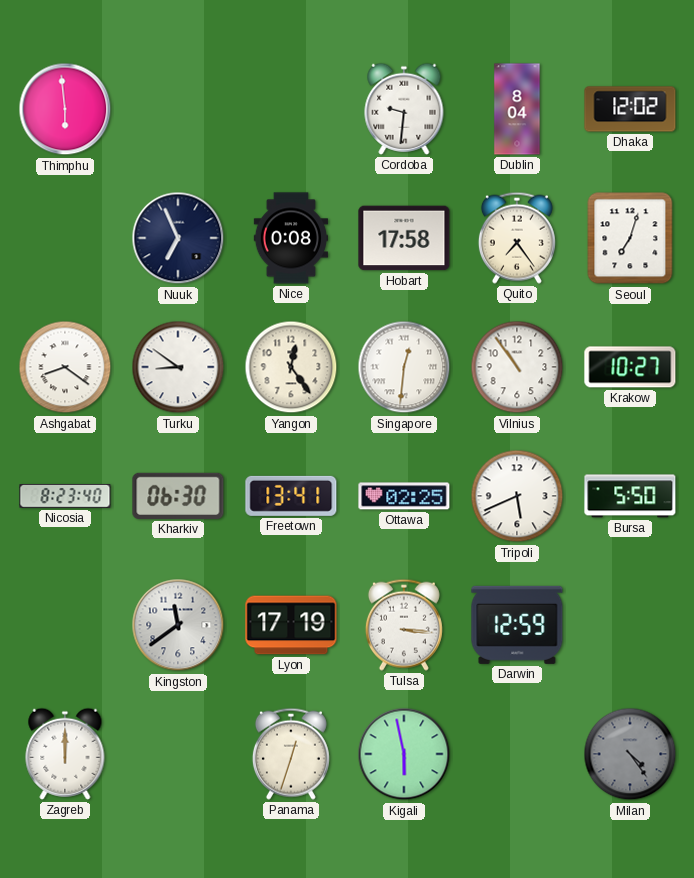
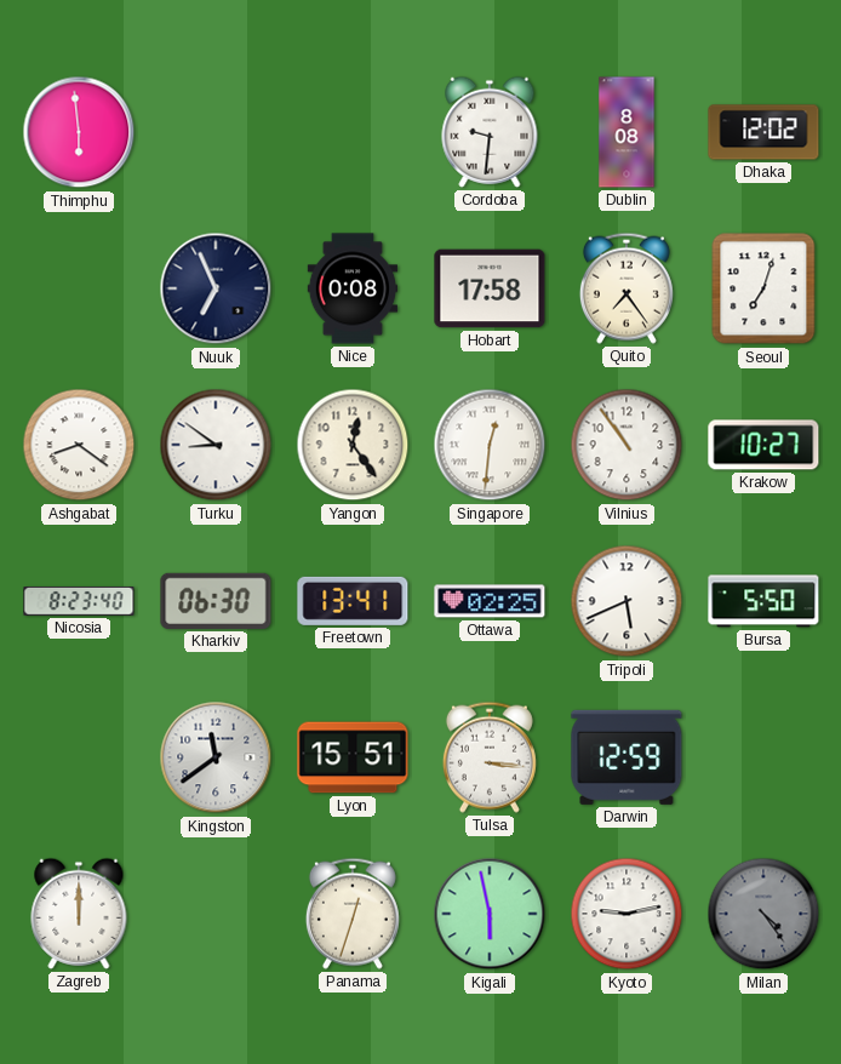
Dublin: 8:04 -> 8:08
Lyon: 17:19 -> 15:51
Kyoto: none -> 9:13
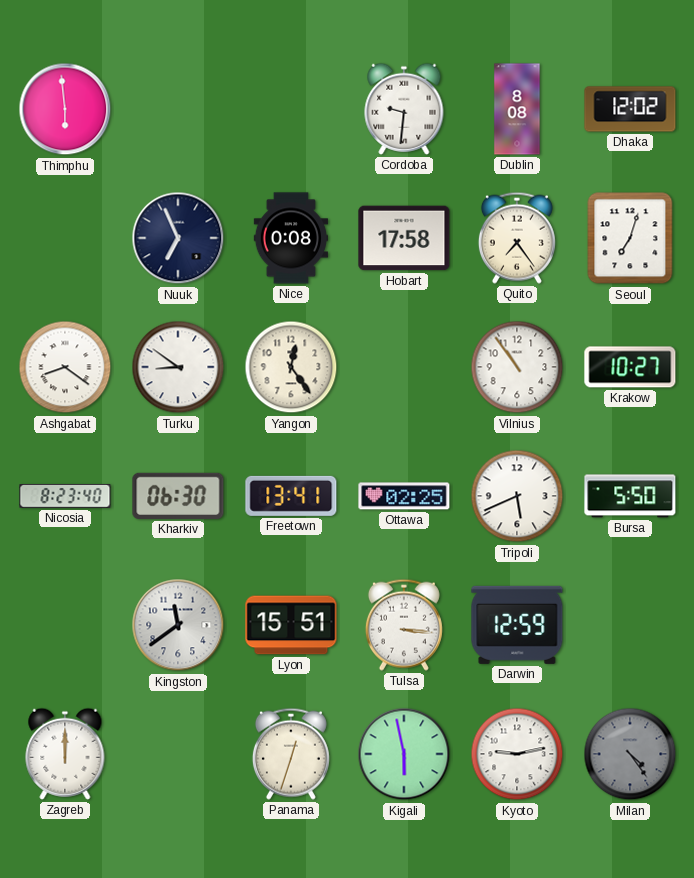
Singapore: 12:31 -> none
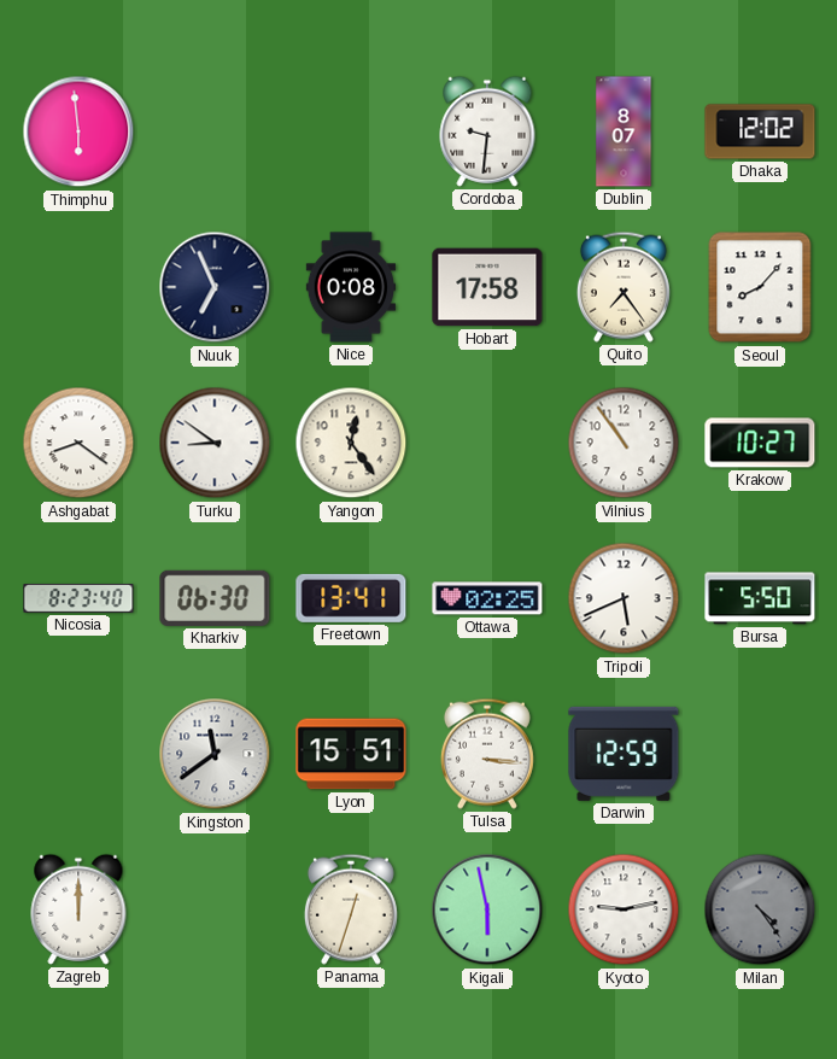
Dublin: 8:08 -> 8:07
Seoul: 7:03 -> 8:07
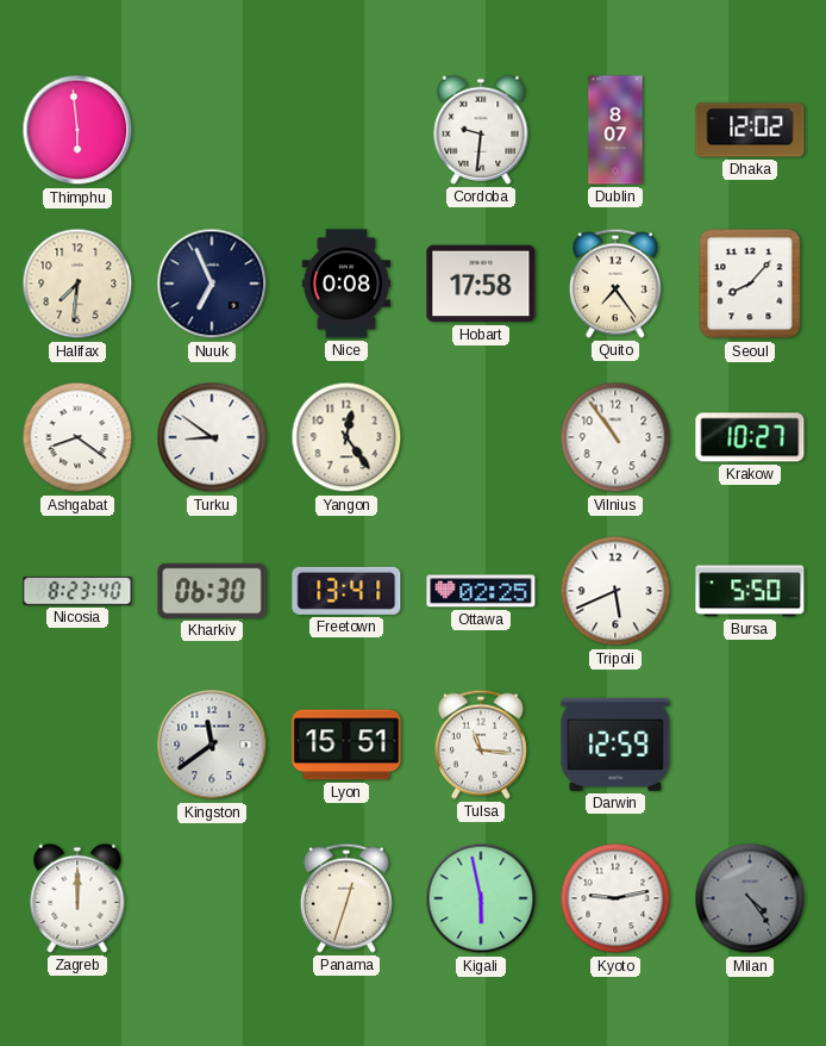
Halifax: none -> 7:31
Tulsa: 3:16 -> 11:16
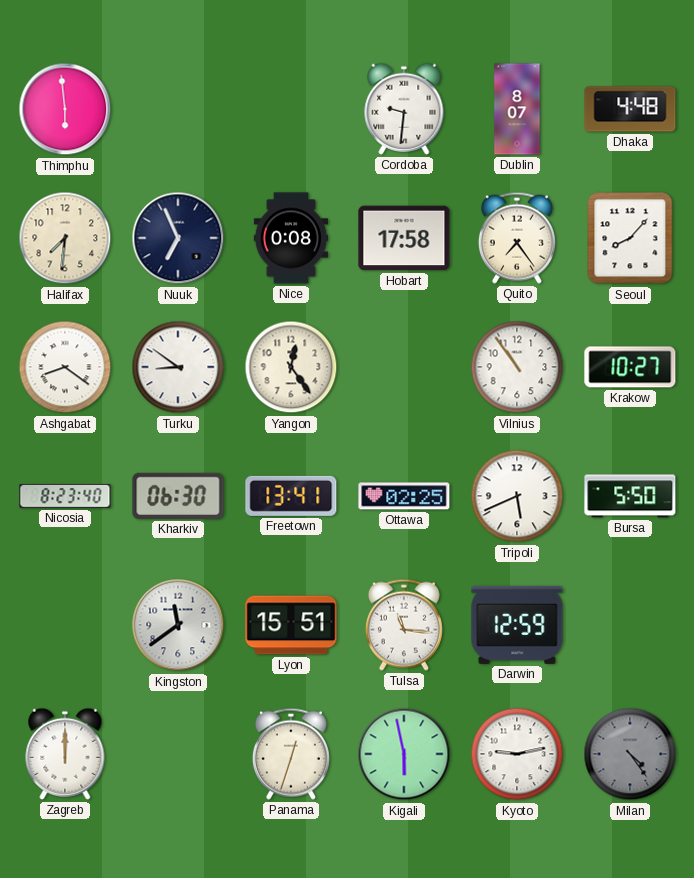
Dhaka: 12:02 -> 4:48
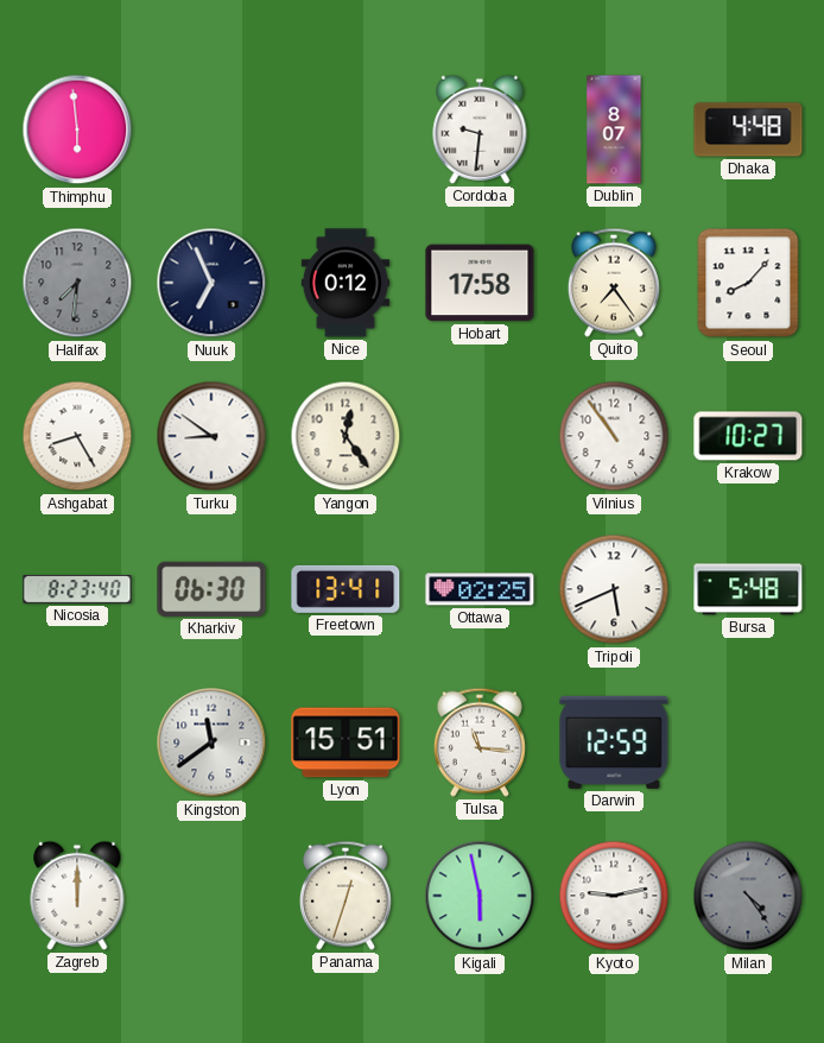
Halifax dial: cream -> grey
Nice: 0:08 -> 0:12
Ashgabat: 8:21 -> 8:25
Bursa: 5:50 -> 5:48
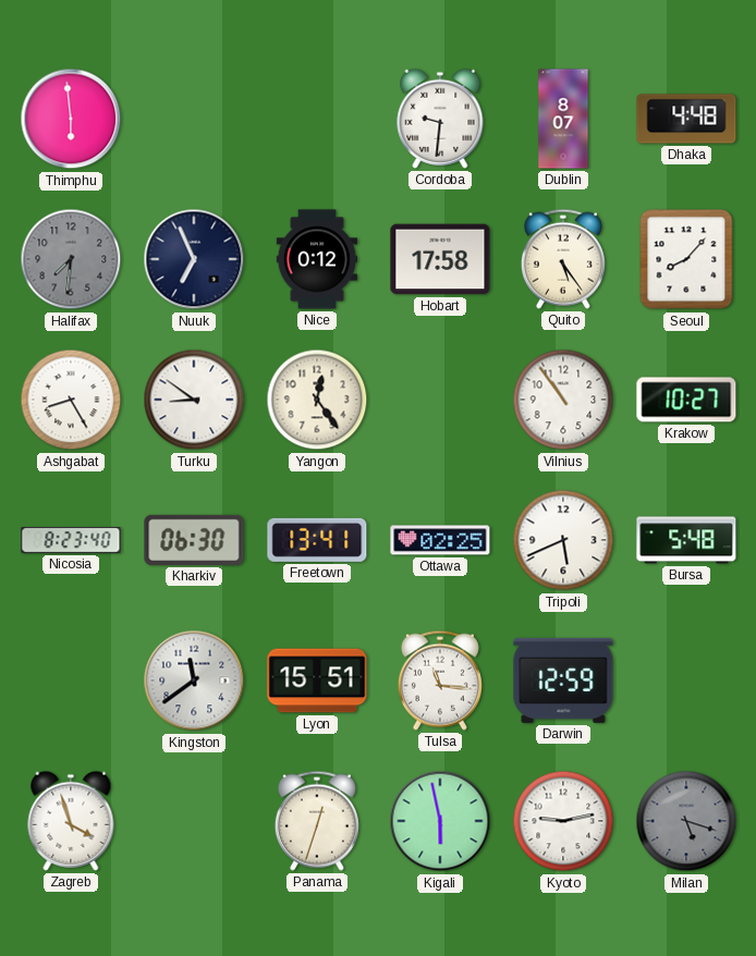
Quito: 7:24 -> 5:24
Zagreb: 12:00 -> 3:57
Milan: 4:24 -> 5:18
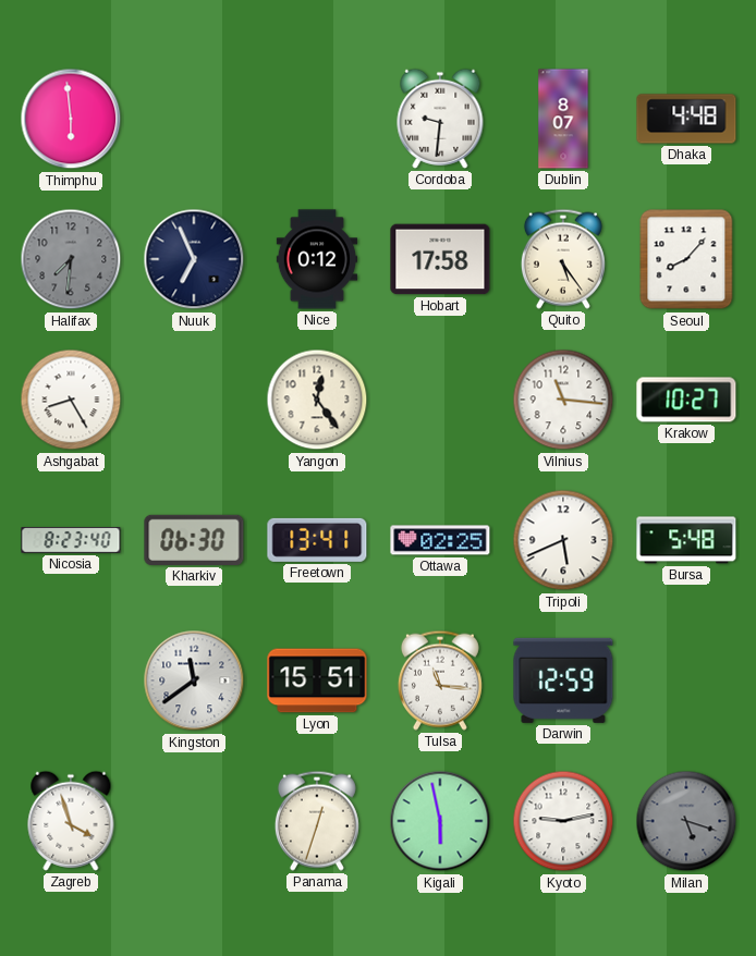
Turku: 8:51 -> none
Vilnius: 10:54 -> 11:16
